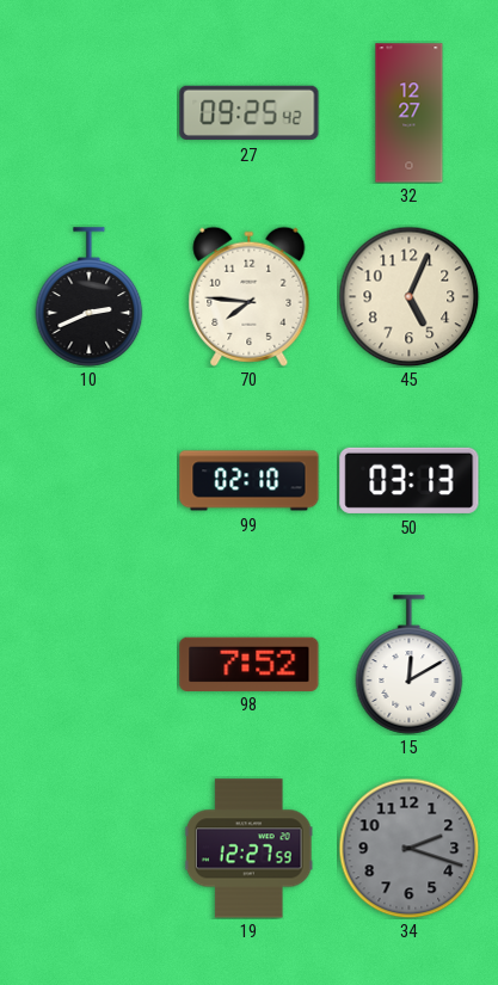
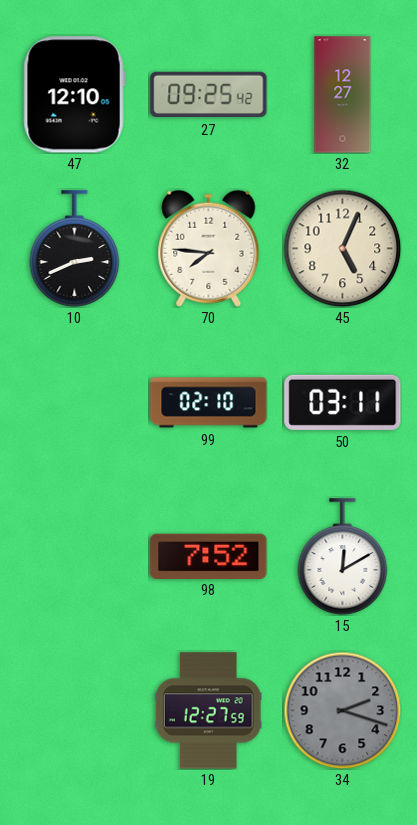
47: none -> 12:10
50: 03:13 -> 03:11
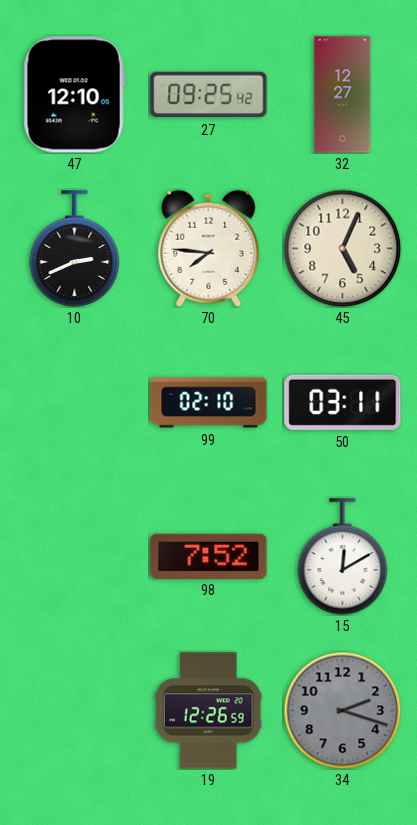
19: 12:27 -> 12:26
